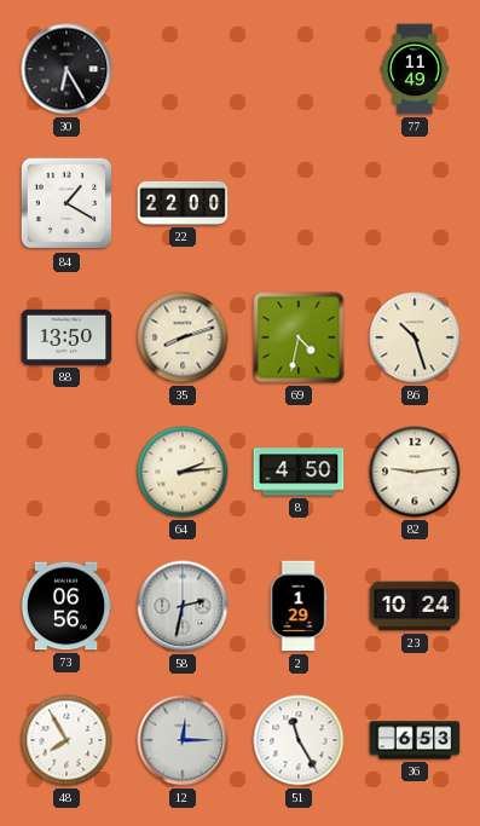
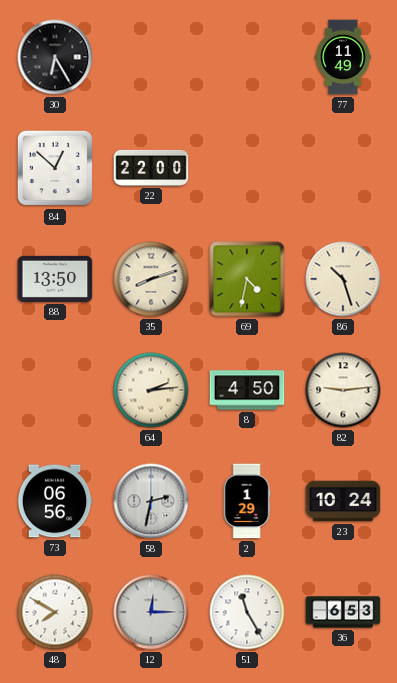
84: 1:20 -> 12:52
48: 7:55 -> 7:50
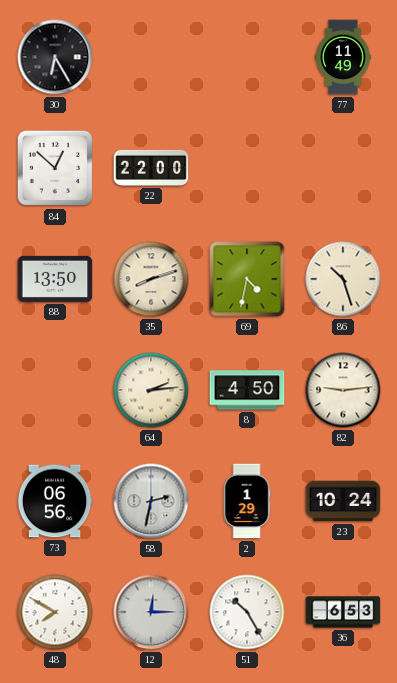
51: 11:25 -> 10:25
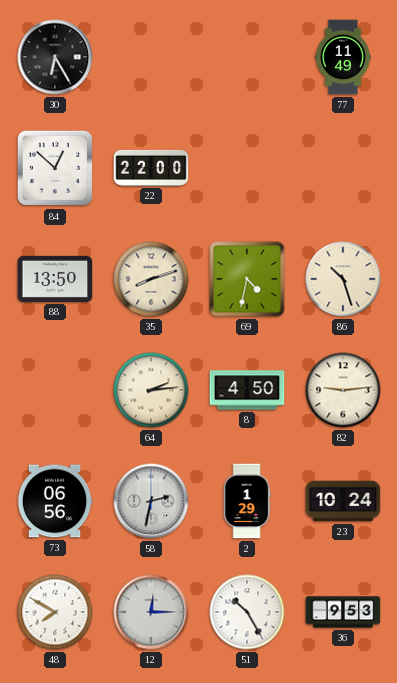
36: 6:53 -> 9:53
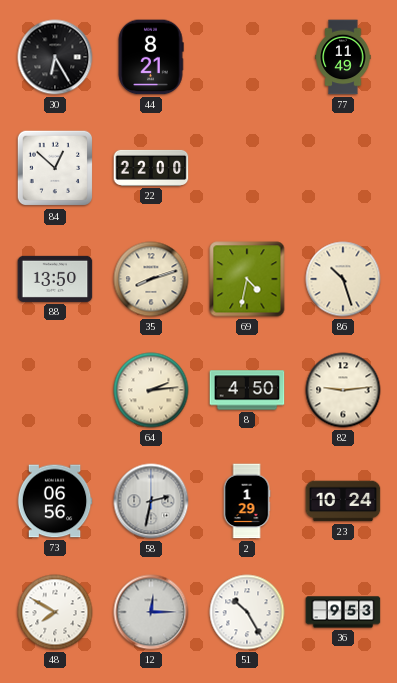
44: none -> 8:21
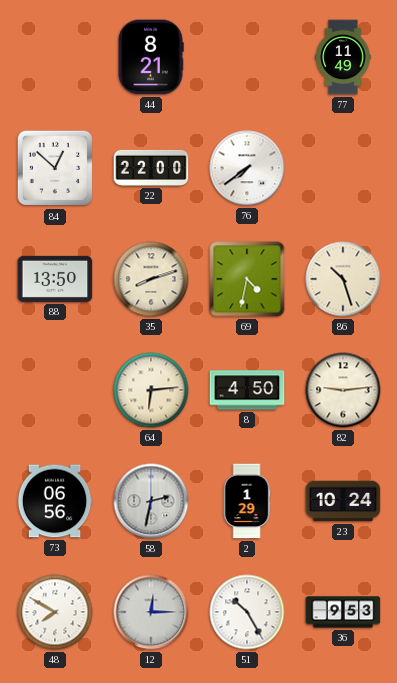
30: 6:25 -> none
76: none -> 7:39
64: 2:14 -> 6:14
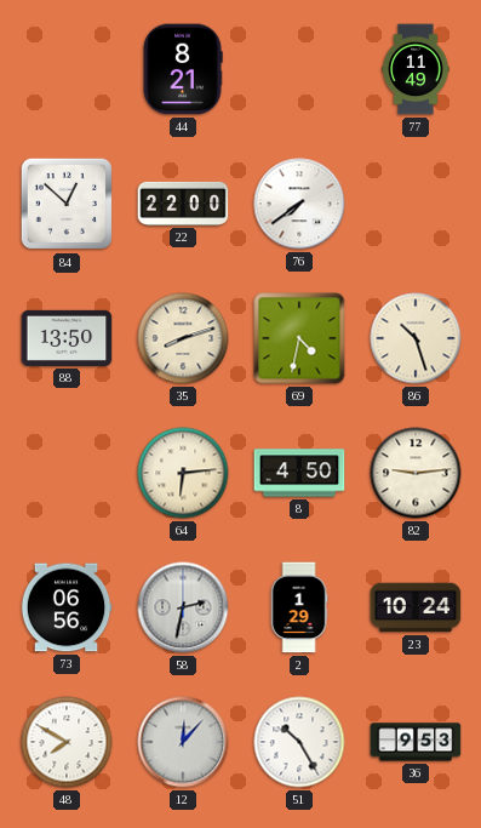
12: 12:15 -> 12:07
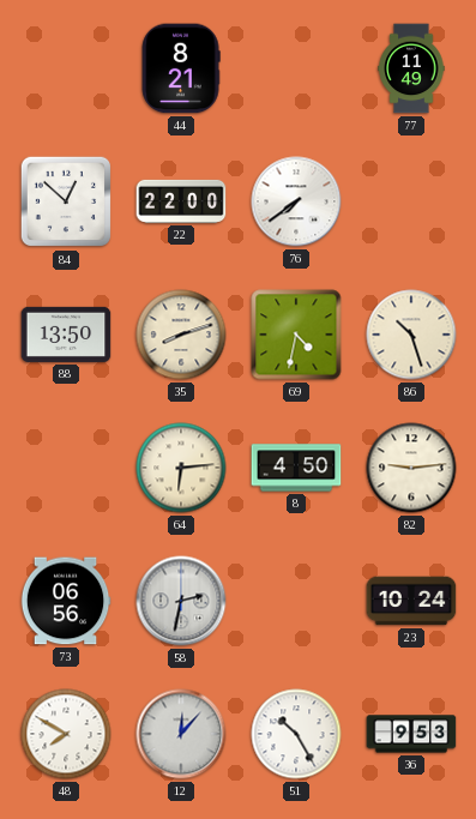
2: 1:29 -> none
